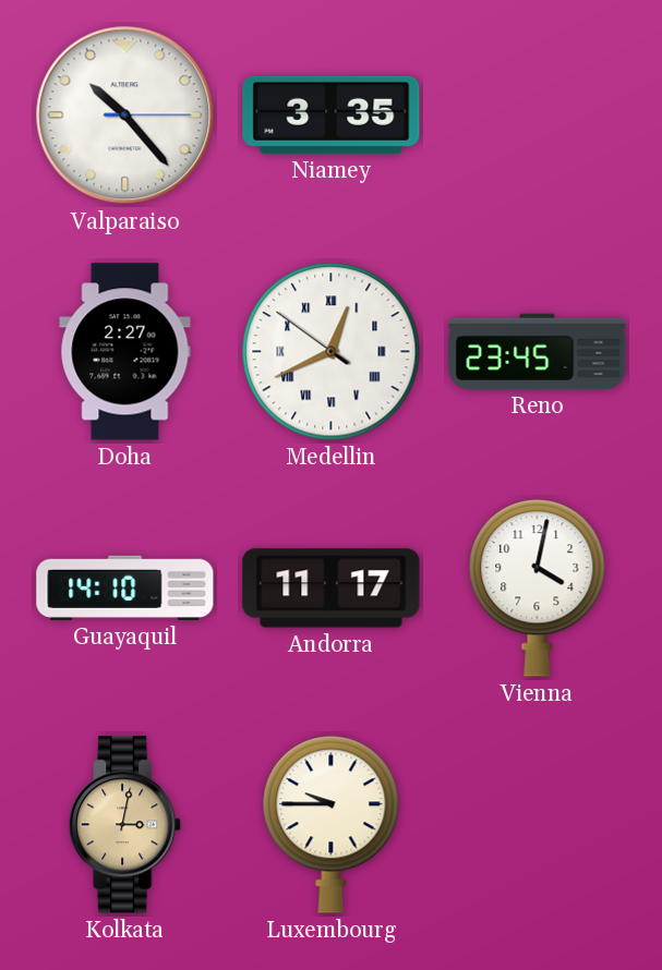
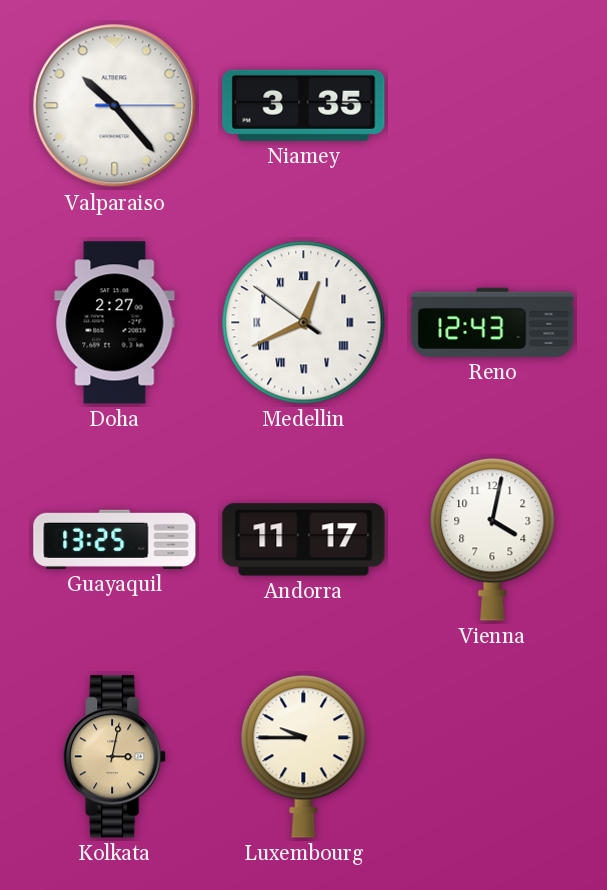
Reno: 23:45 -> 12:43
Guayaquil: 14:10 -> 13:25
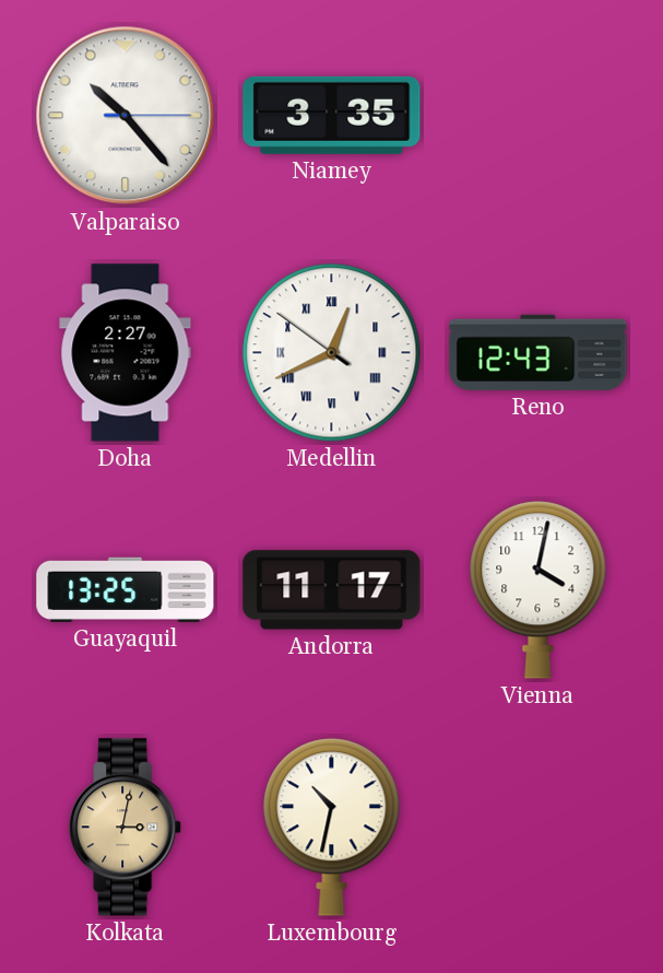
Luxembourg: 9:45 -> 10:32
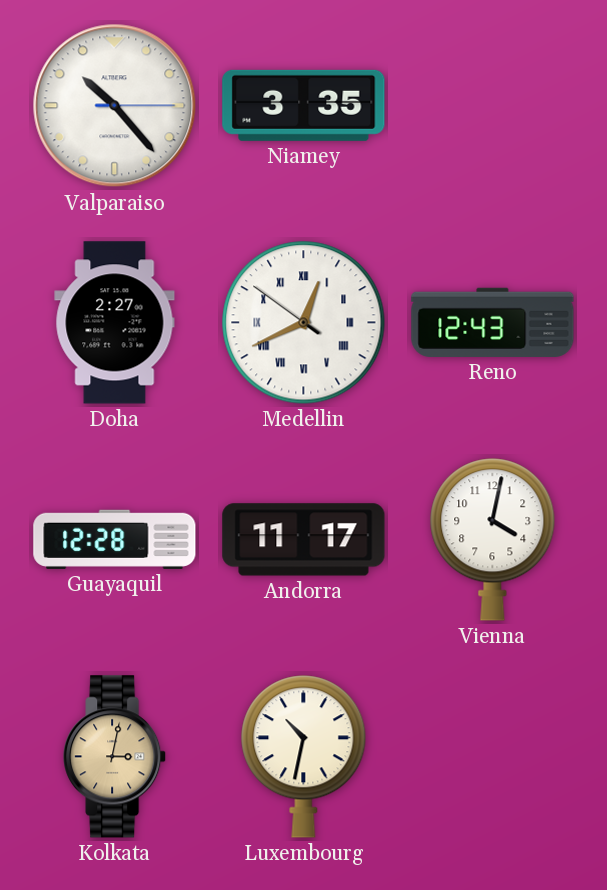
Guayaquil: 13:25 -> 12:28
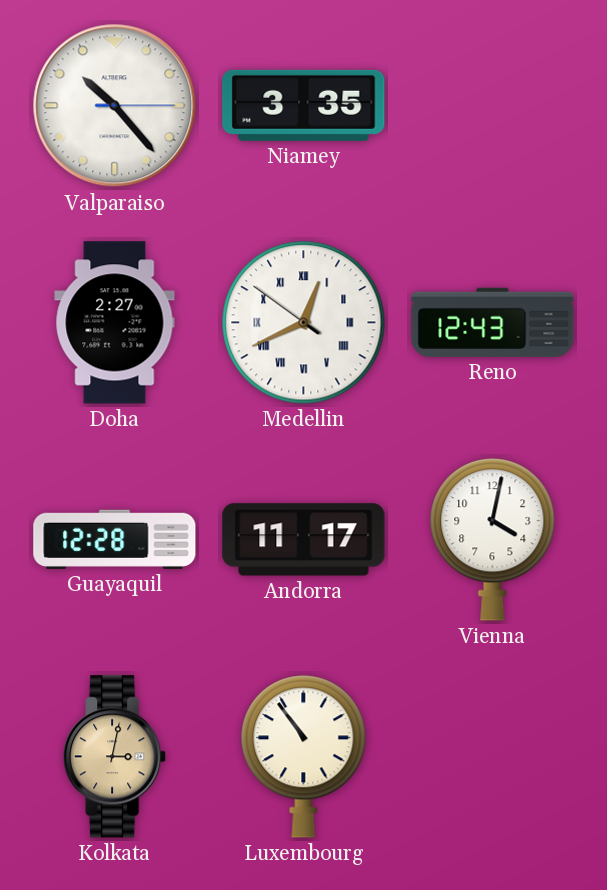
Luxembourg: 10:32 -> 10:54
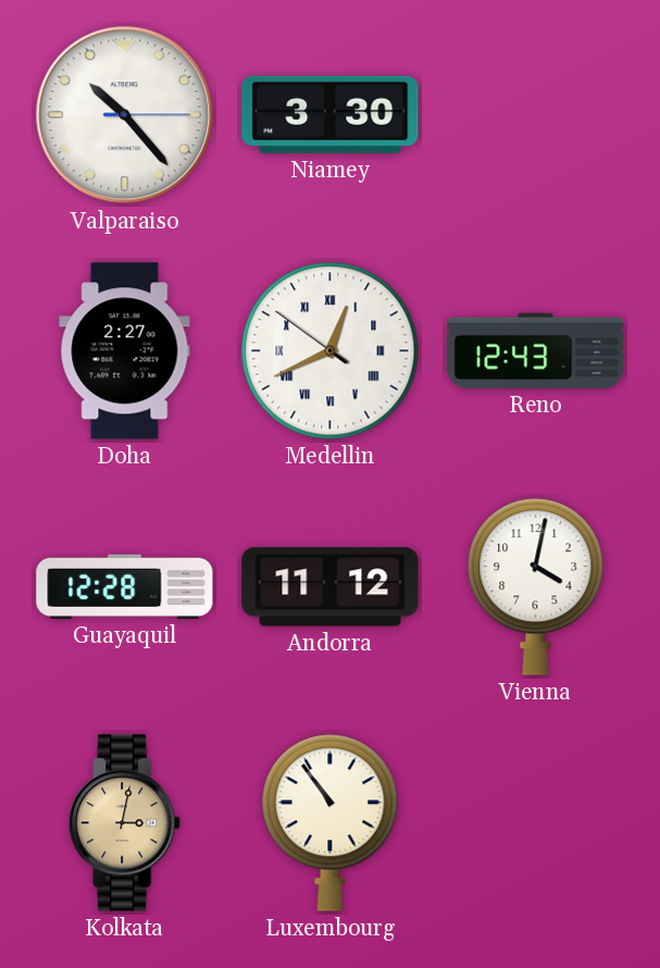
Niamey: 3:35 -> 3:30
Andorra: 11:17 -> 11:12
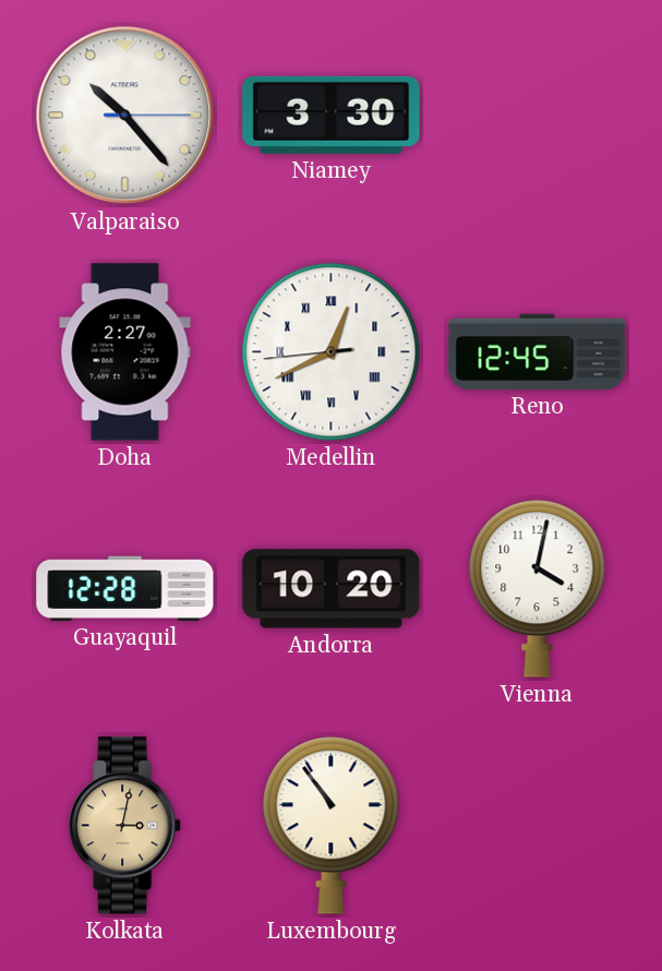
Medellin: 12:40:51 -> 12:40:44
Reno: 12:43 -> 12:45
Andorra: 11:12 -> 10:20
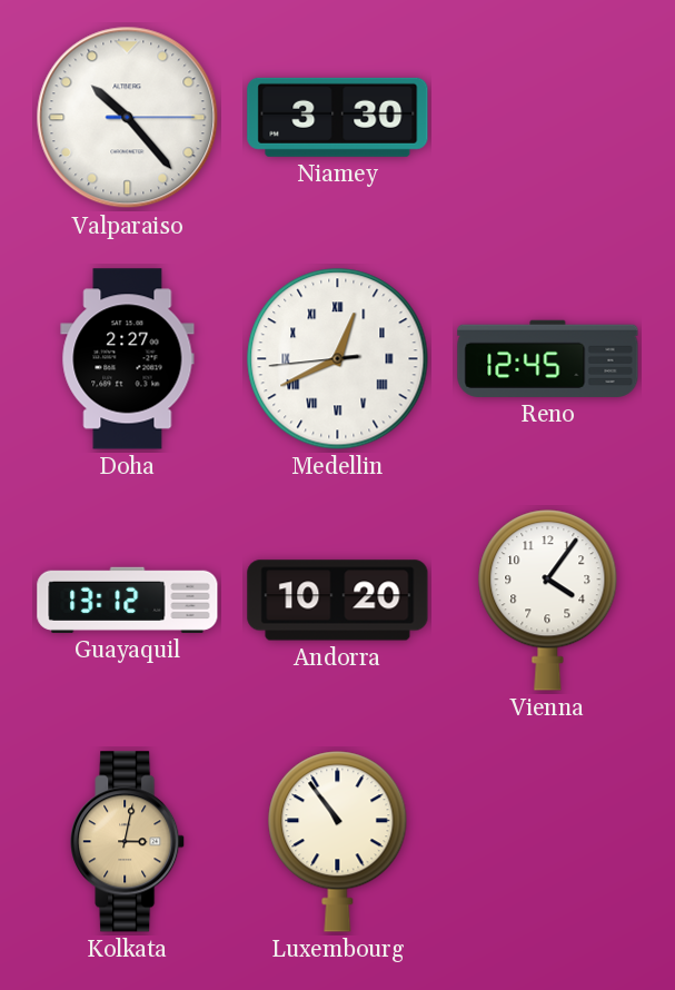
Guayaquil: 12:28 -> 13:12
Vienna: 4:02 -> 4:06
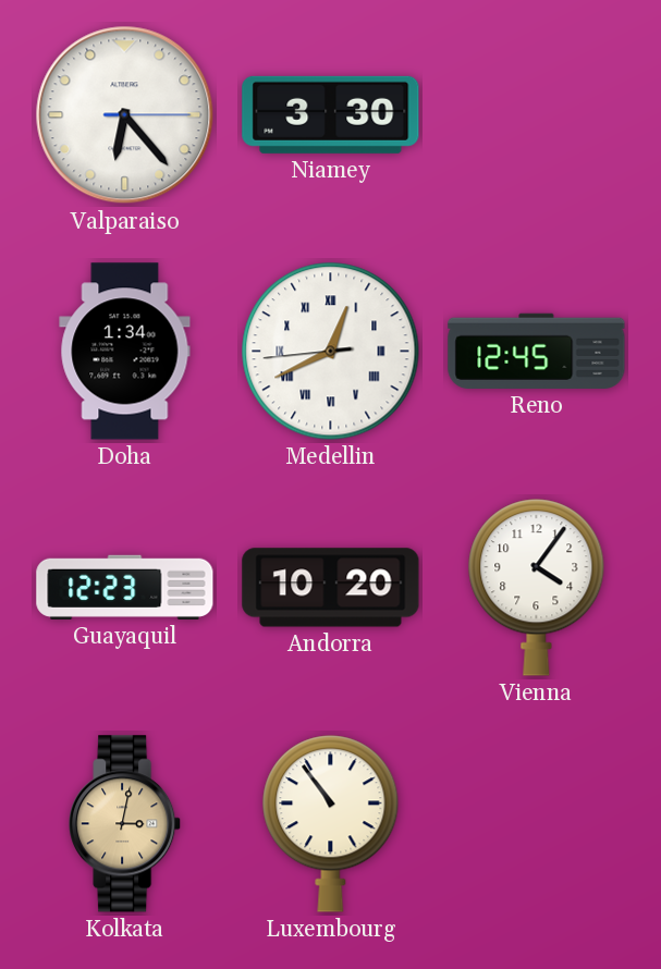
Valparaiso: 10:23 -> 6:23
Doha: 2:27 -> 1:34
Guayaquil: 13:12 -> 12:23
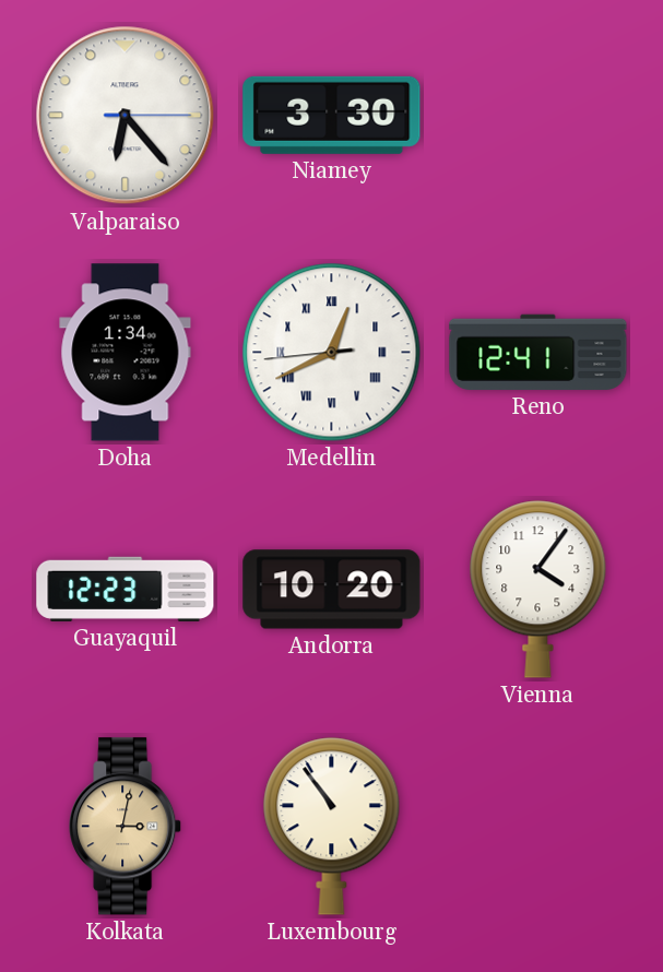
Reno: 12:45 -> 12:41
